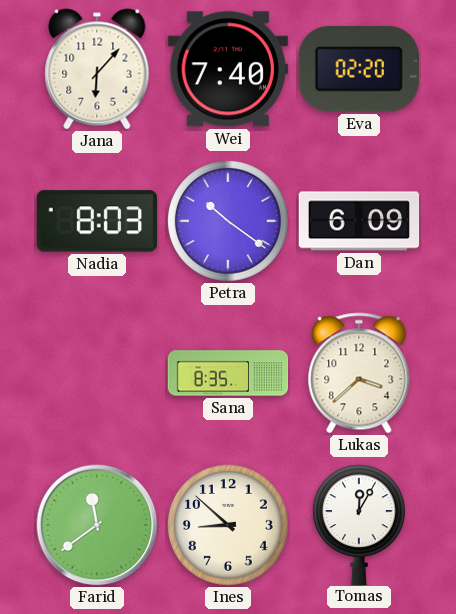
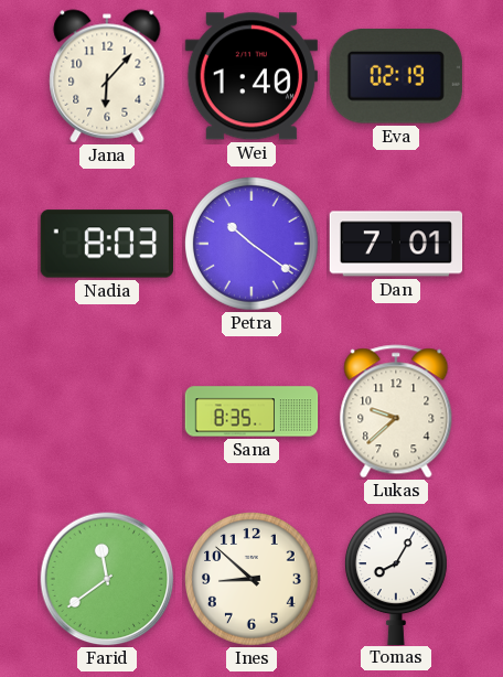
Wei: 7:40 -> 1:40
Eva: 02:20 -> 02:19
Dan: 6:09 -> 7:01
Lukas: 3:38 -> 9:38
Tomas: 12:05 -> 8:05
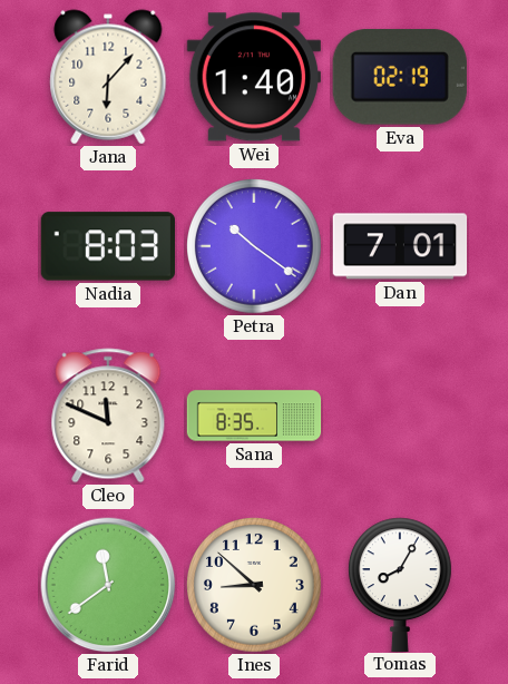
Cleo: none -> 11:49
Lukas: 9:38 -> none
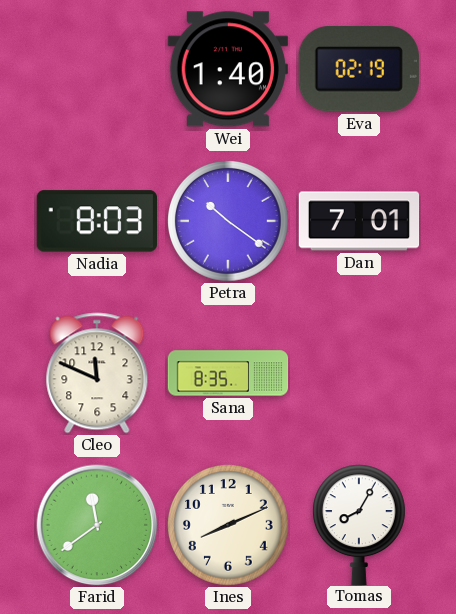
Jana: 6:07 -> none
Ines: 8:52 -> 8:11
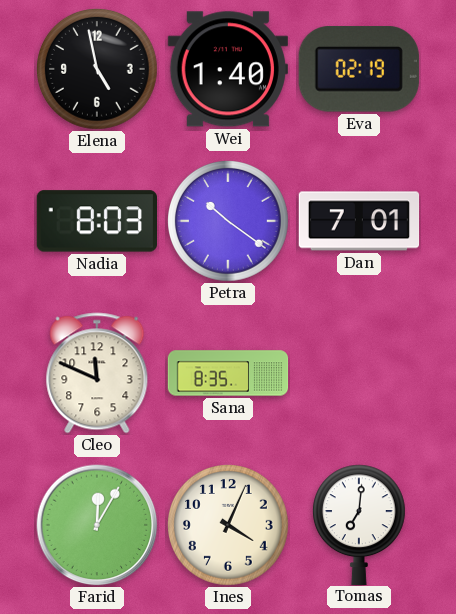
Elena: none -> 4:58
Farid: 11:39 -> 12:05
Ines: 8:11 -> 4:04
Tomas: 8:05 -> 7:01
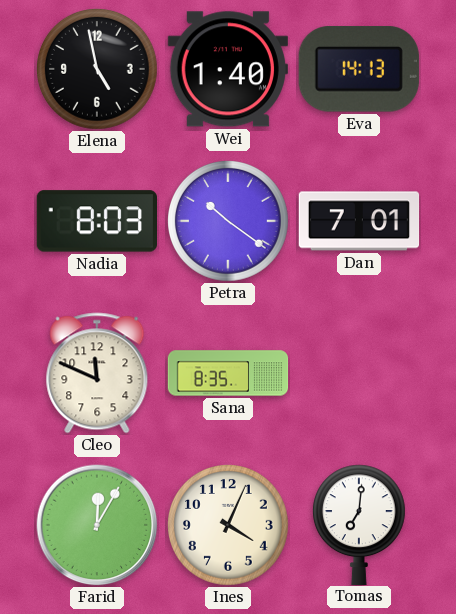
Eva: 02:19 -> 14:13
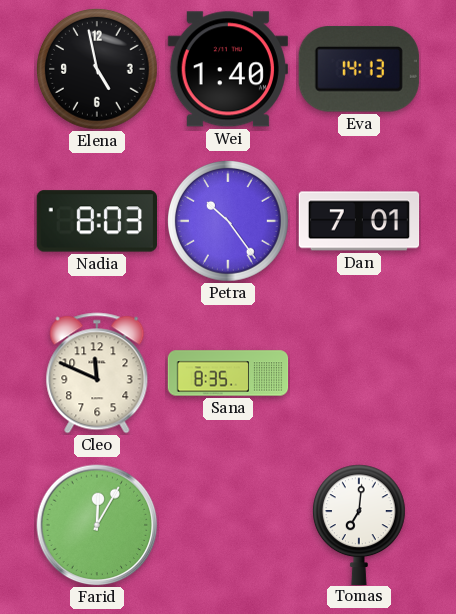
Petra: 10:21 -> 10:24
Ines: 4:04 -> none
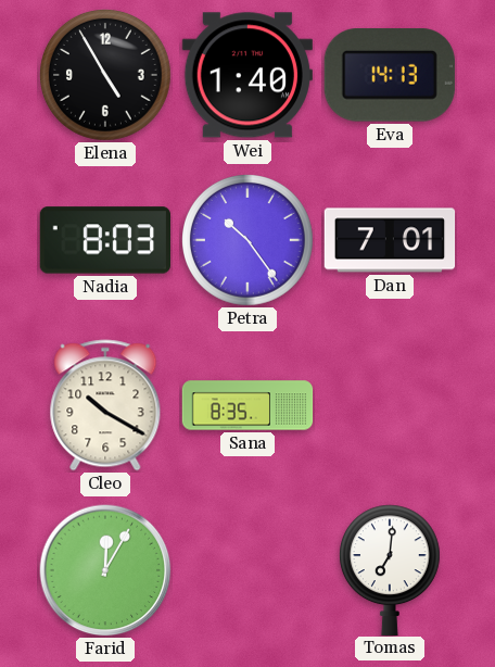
Elena: 4:58 -> 4:55
Cleo: 11:49 -> 10:20
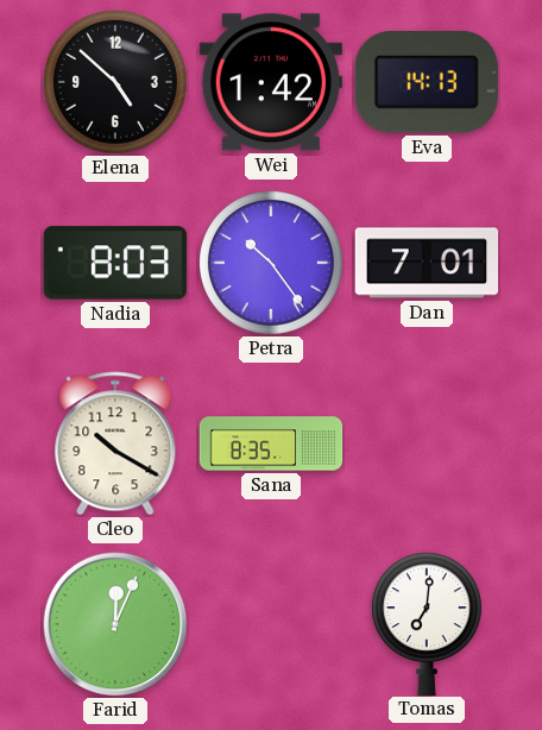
Elena: 4:55 -> 4:52
Wei: 1:40 -> 1:42
Farid: 12:05 -> 12:04
